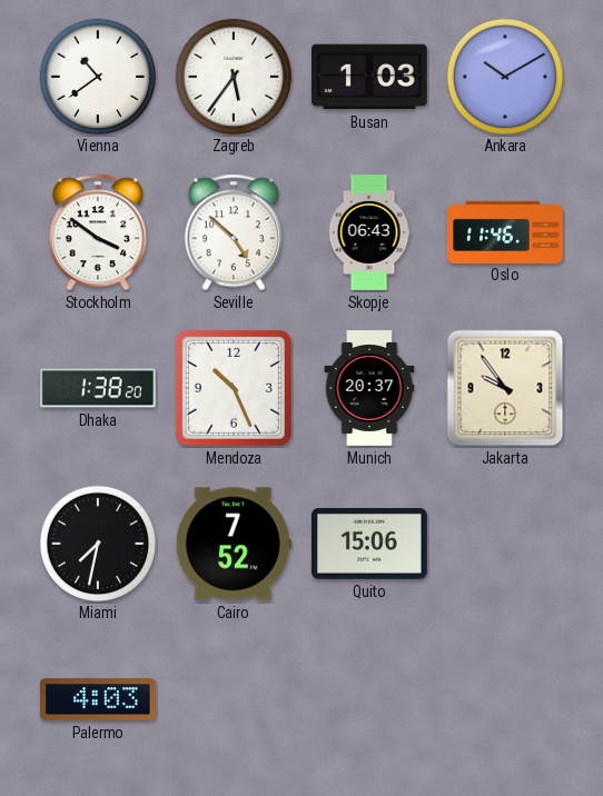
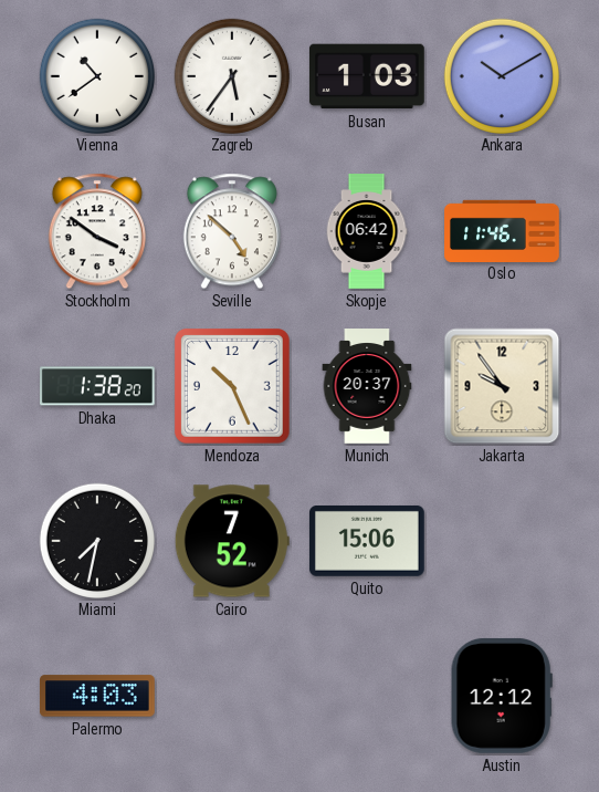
Skopje: 06:43 -> 06:42
Austin: none -> 12:12
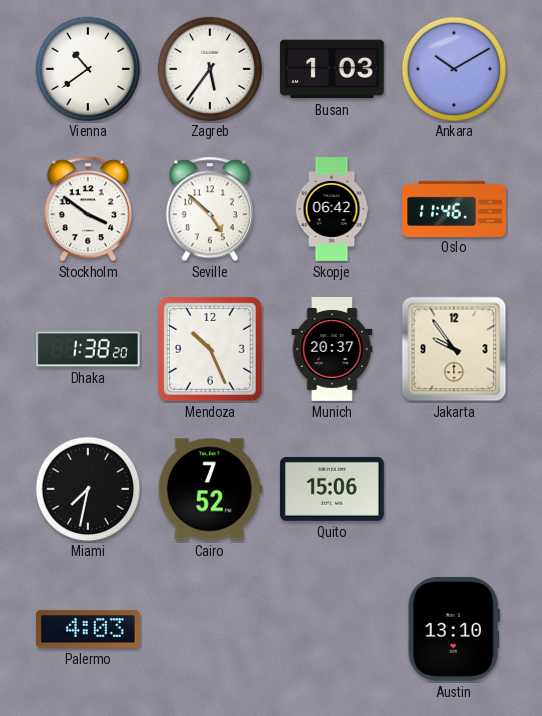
Austin: 12:12 -> 13:10
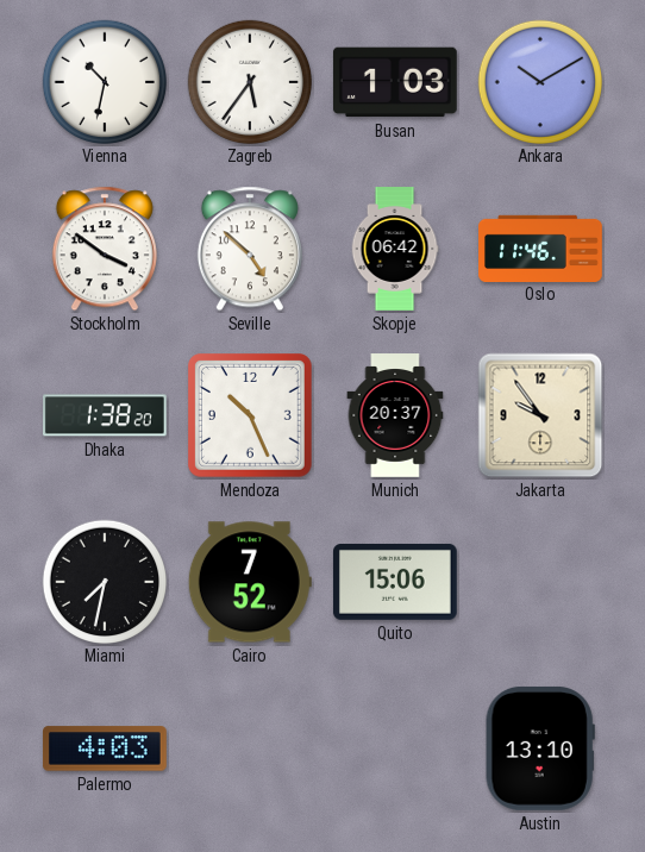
Vienna: 10:39 -> 10:32
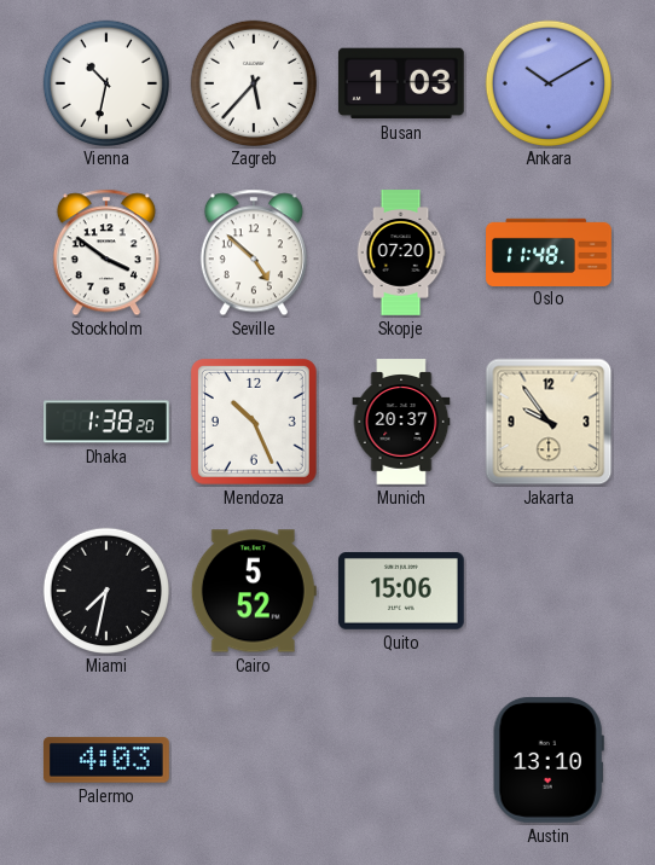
Zagreb: 5:36 -> 5:37
Skopje: 06:42 -> 07:20
Oslo: 11:46 -> 11:48
Cairo: 7:52 -> 5:52
